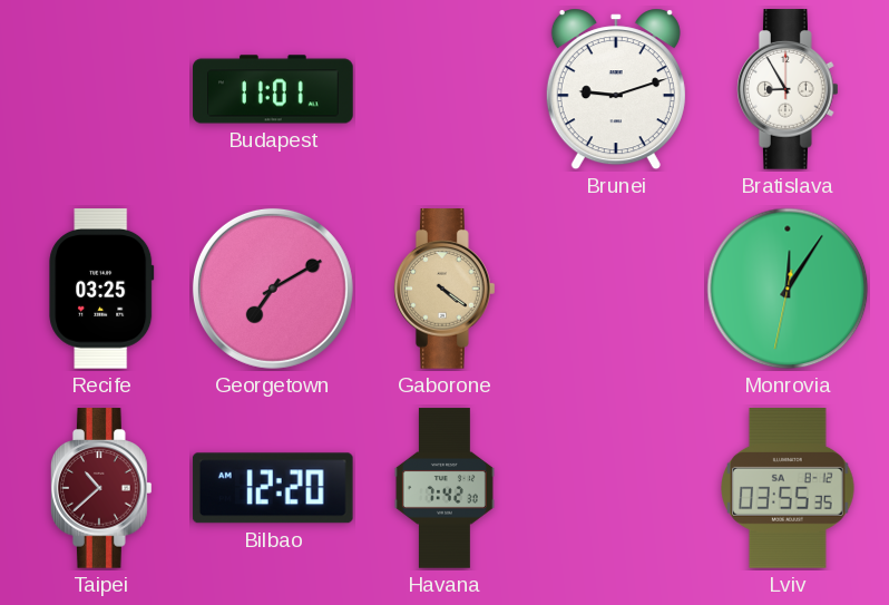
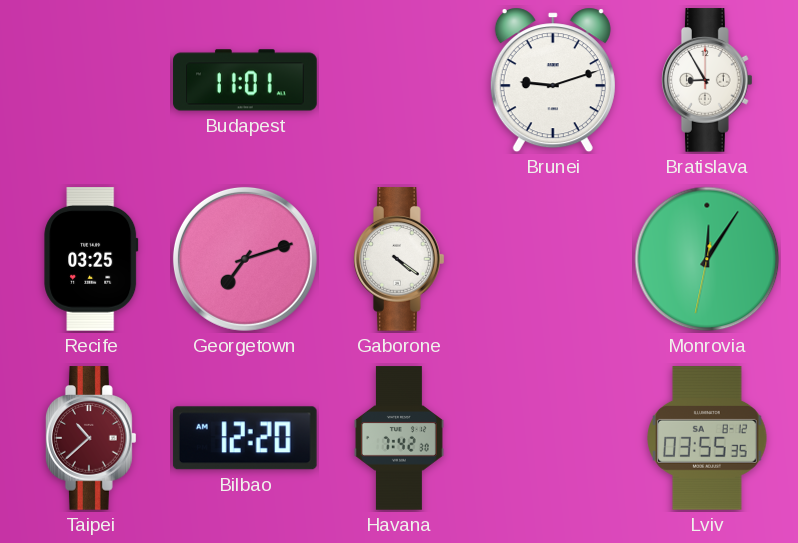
Georgetown: 7:10 -> 7:12
Gaborone dial: champagne -> white
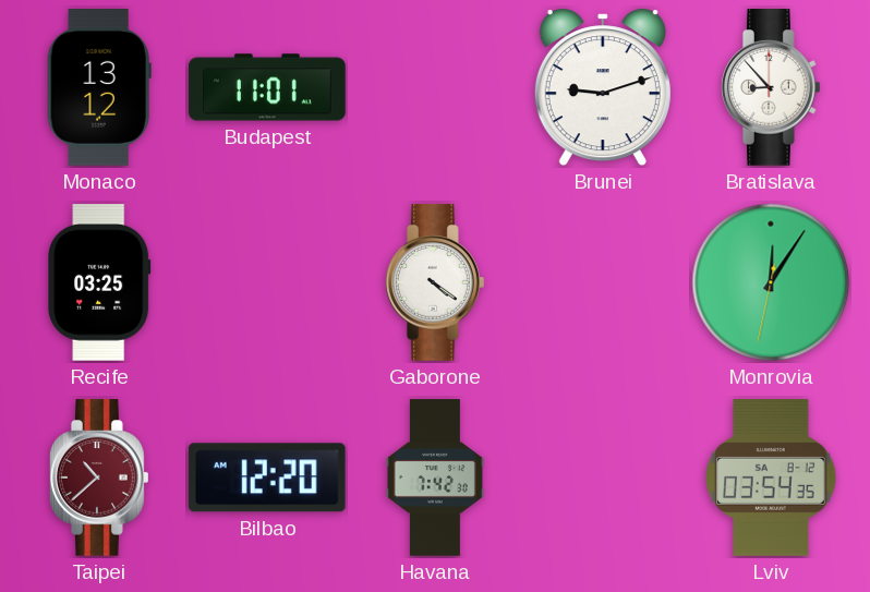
Monaco: none -> 13:12
Bratislava: 8:55 -> 8:53
Georgetown: 7:12 -> none
Lviv: 03:55 -> 03:54
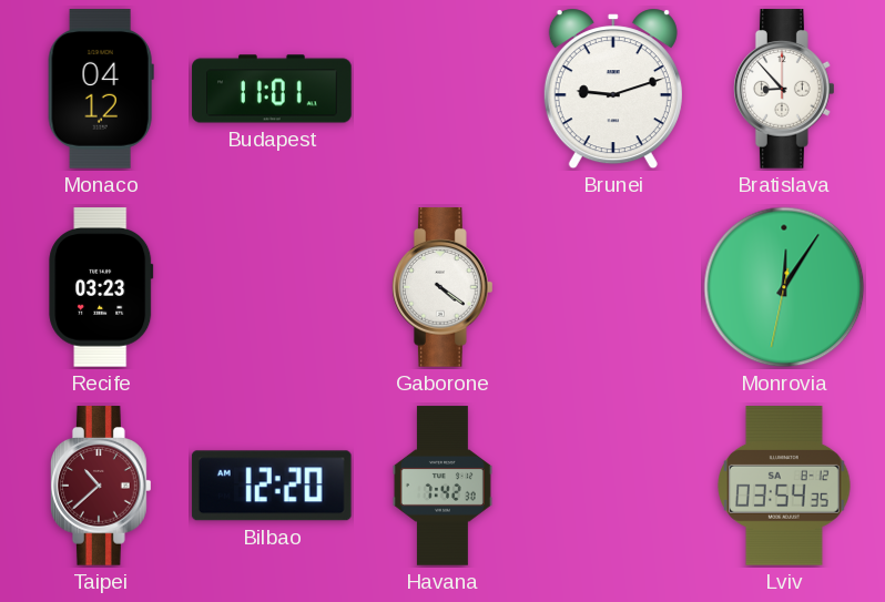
Monaco: 13:12 -> 04:12
Recife: 03:25 -> 03:23
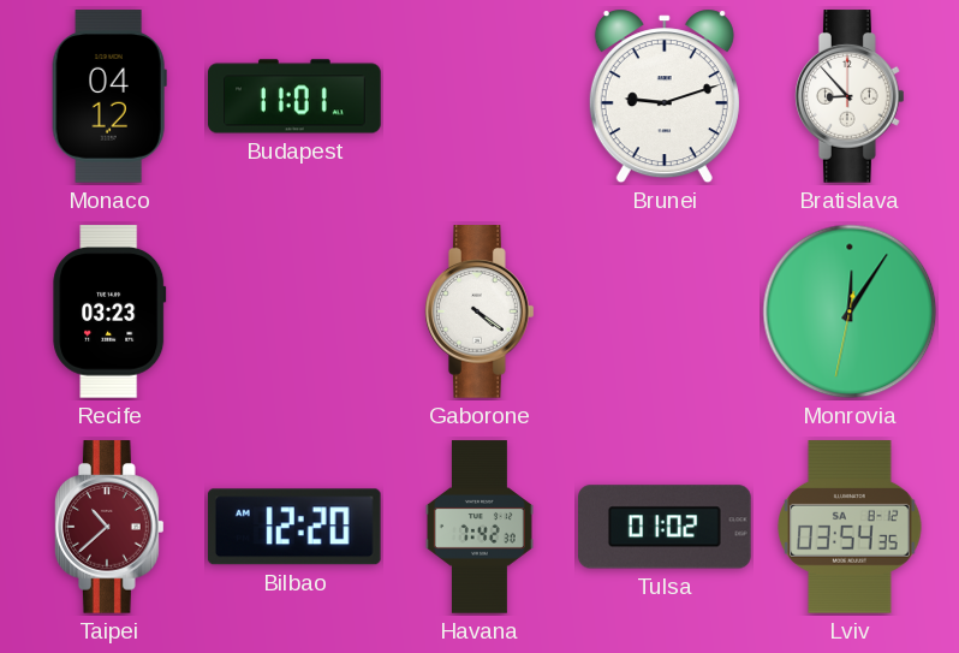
Tulsa: none -> 01:02
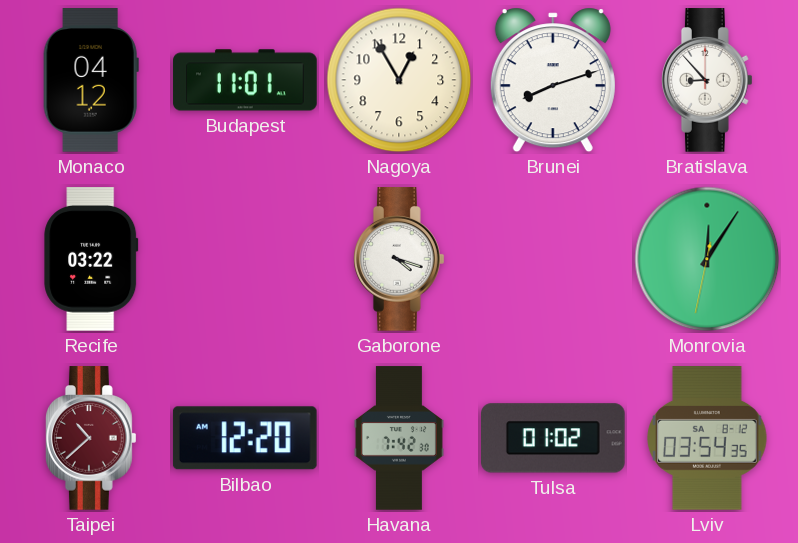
Nagoya: none -> 12:55
Brunei: 9:12 -> 8:12
Recife: 03:23 -> 03:22
Gaborone: 4:21 -> 4:18
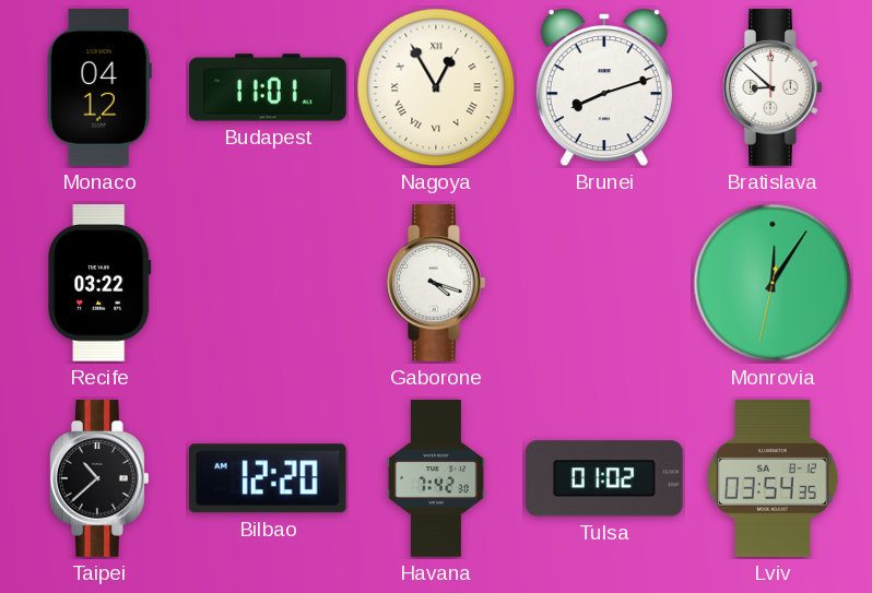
Nagoya numerals: Arabic -> Roman
Bratislava: 8:53 -> 8:52
Taipei dial: burgundy -> black
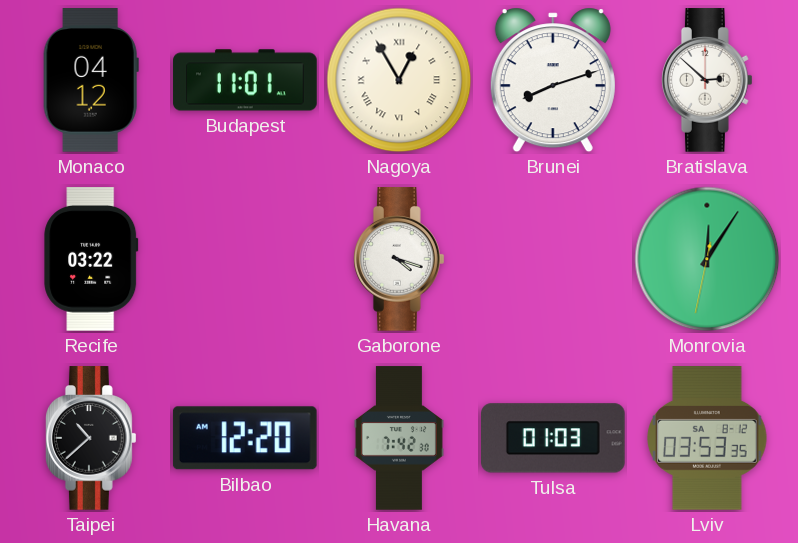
Bratislava: 8:52 -> 2:52
Tulsa: 01:02 -> 01:03
Lviv: 03:54 -> 03:53
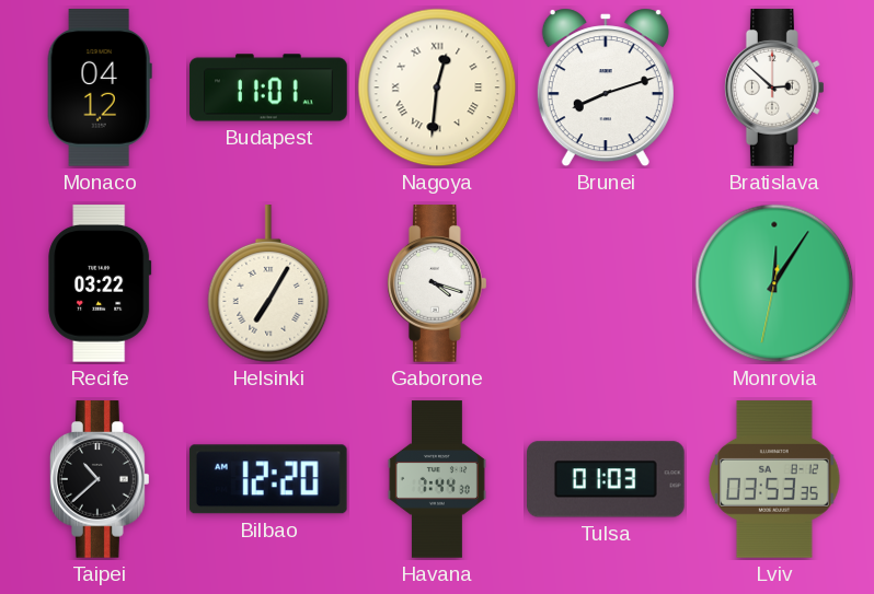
Nagoya: 12:55 -> 12:31
Helsinki: none -> 7:05
Havana: 7:42 -> 7:44
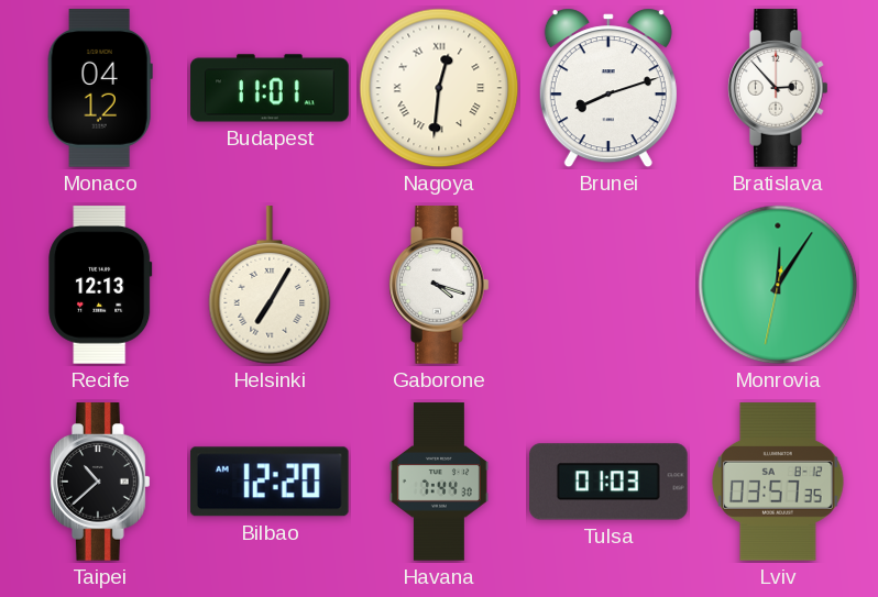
Bratislava: 2:52 -> 2:53
Recife: 03:22 -> 12:13
Lviv: 03:53 -> 03:57
